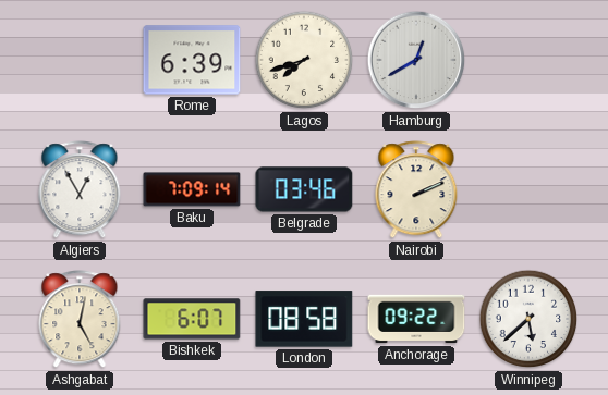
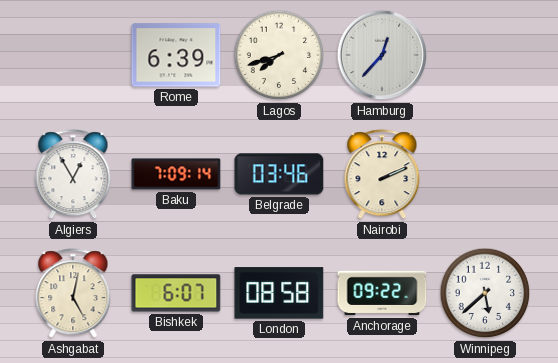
Hamburg: 12:40 -> 12:37
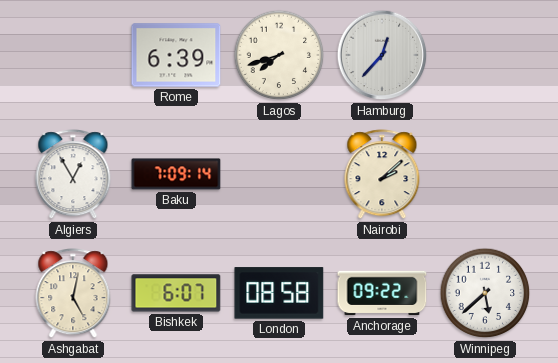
Belgrade: 03:46 -> none
Nairobi: 2:11 -> 2:08
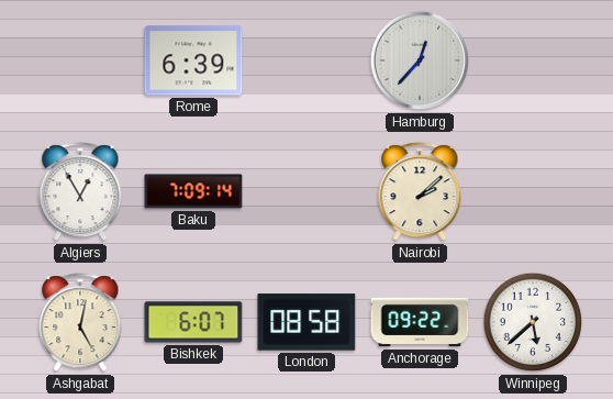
Lagos: 7:42 -> none
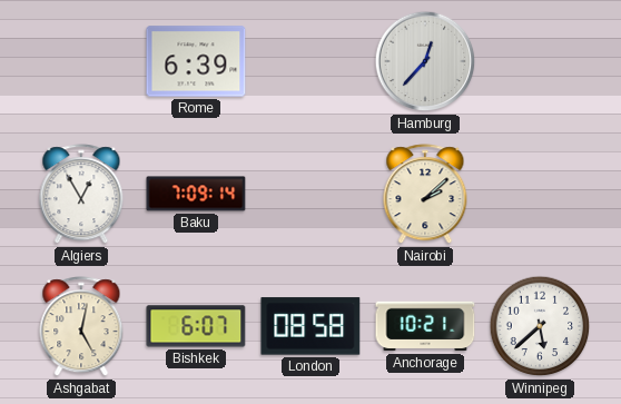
Anchorage: 09:22 -> 10:21
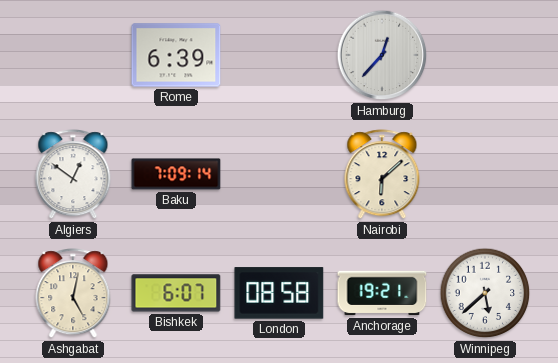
Algiers: 12:55 -> 12:51
Nairobi: 2:08 -> 6:08
Anchorage: 10:21 -> 19:21
